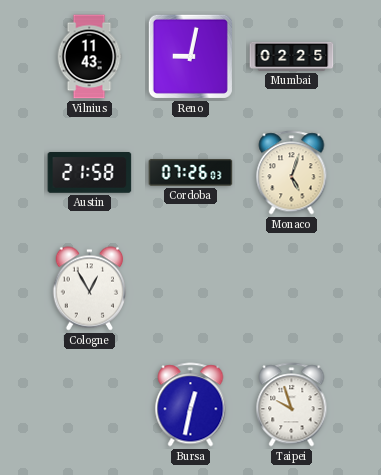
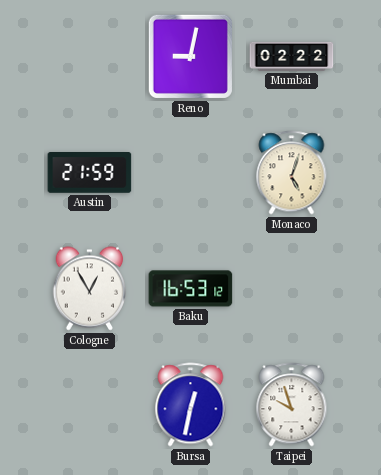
Vilnius: 11:43 -> none
Mumbai: 02:25 -> 02:22
Austin: 21:58 -> 21:59
Cordoba: 07:26 -> none
Baku: none -> 16:53
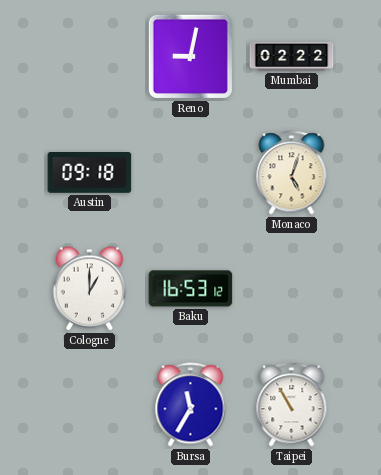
Austin: 21:59 -> 09:18
Cologne: 12:55 -> 1:00
Bursa: 12:32 -> 11:35
Taipei: 9:57 -> 10:55
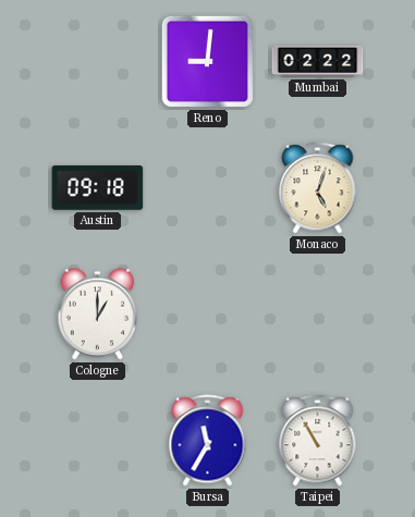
Reno: 9:02 -> 9:01
Baku: 16:53 -> none
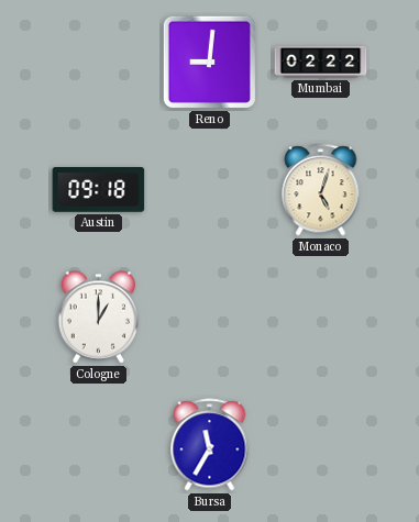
Taipei: 10:55 -> none
